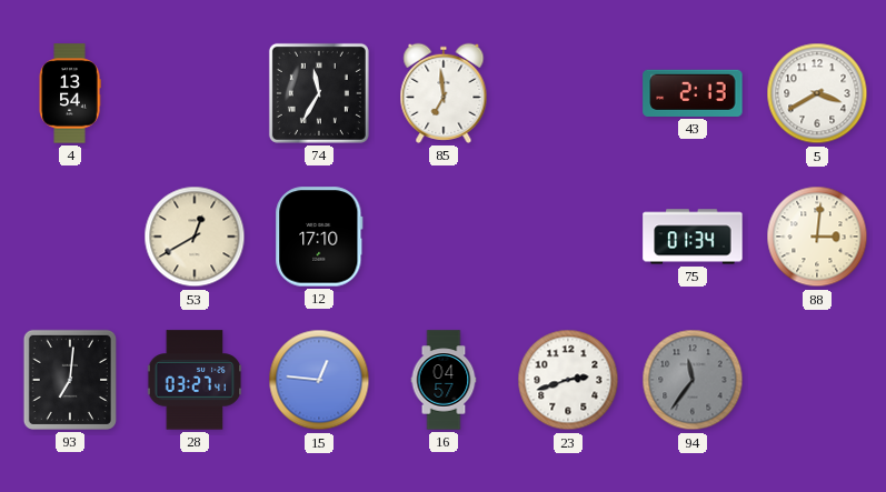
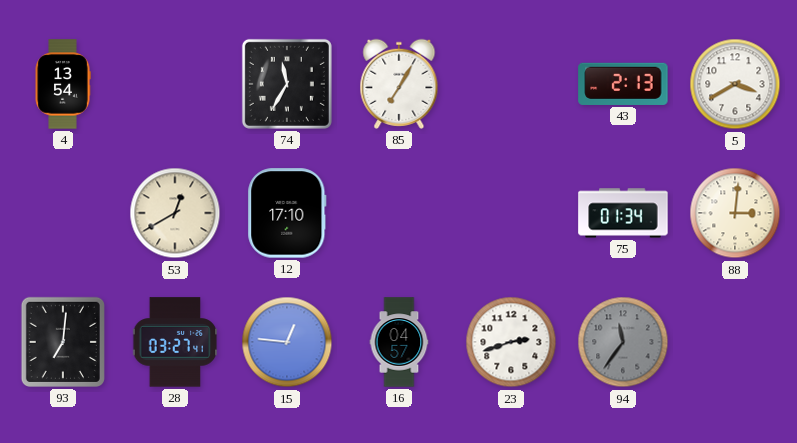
85: 6:59 -> 7:05
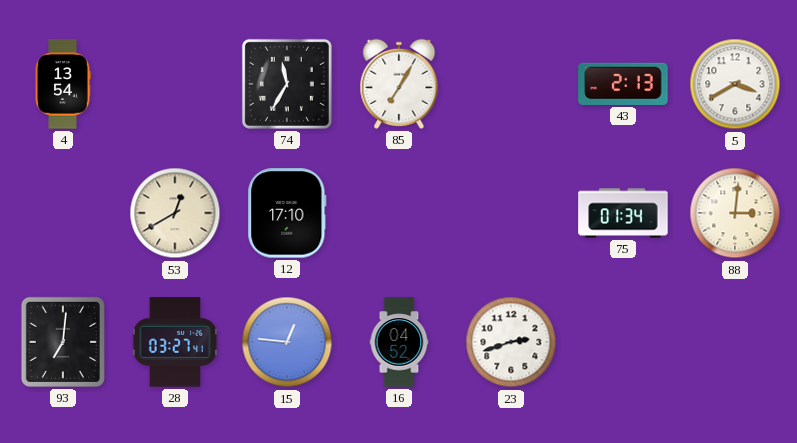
16: 04:57 -> 04:52
94: 11:36 -> none
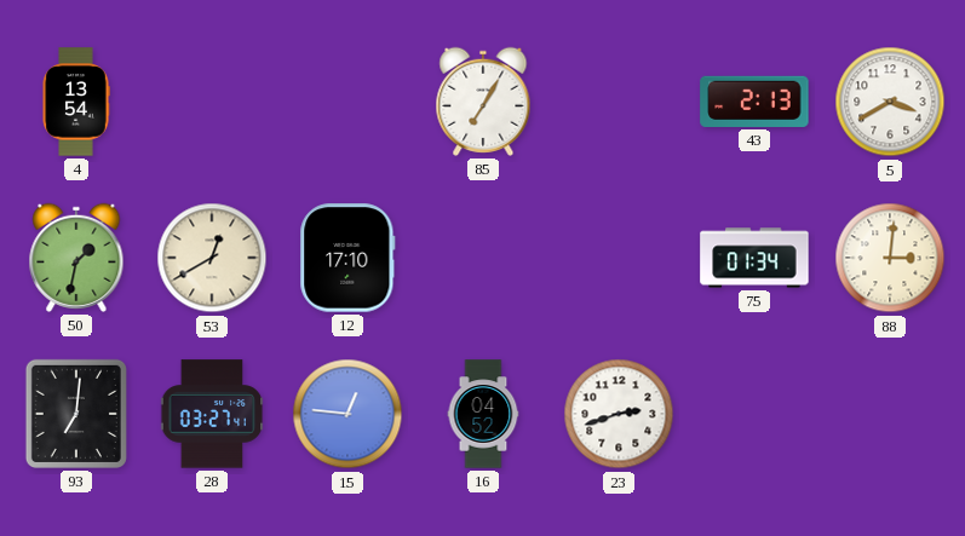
74: 11:35 -> none
50: none -> 1:32
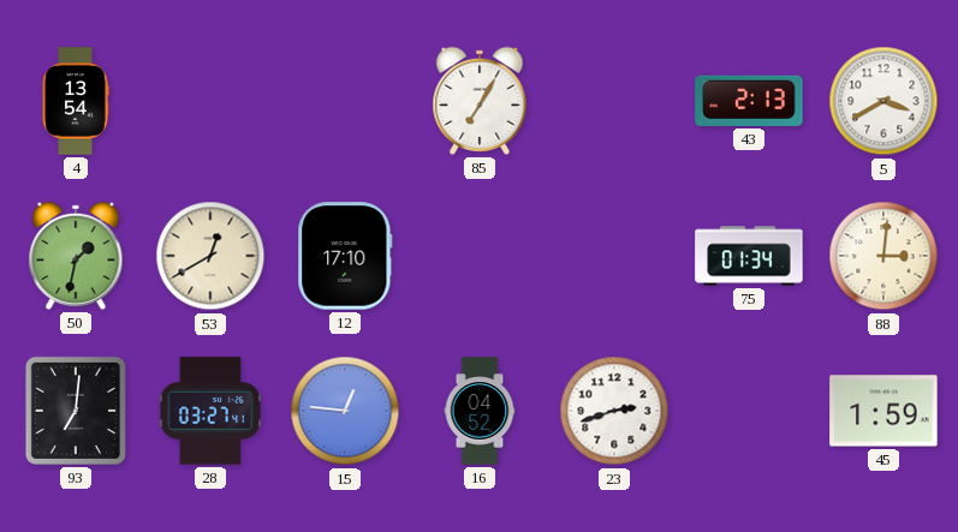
45: none -> 1:59
